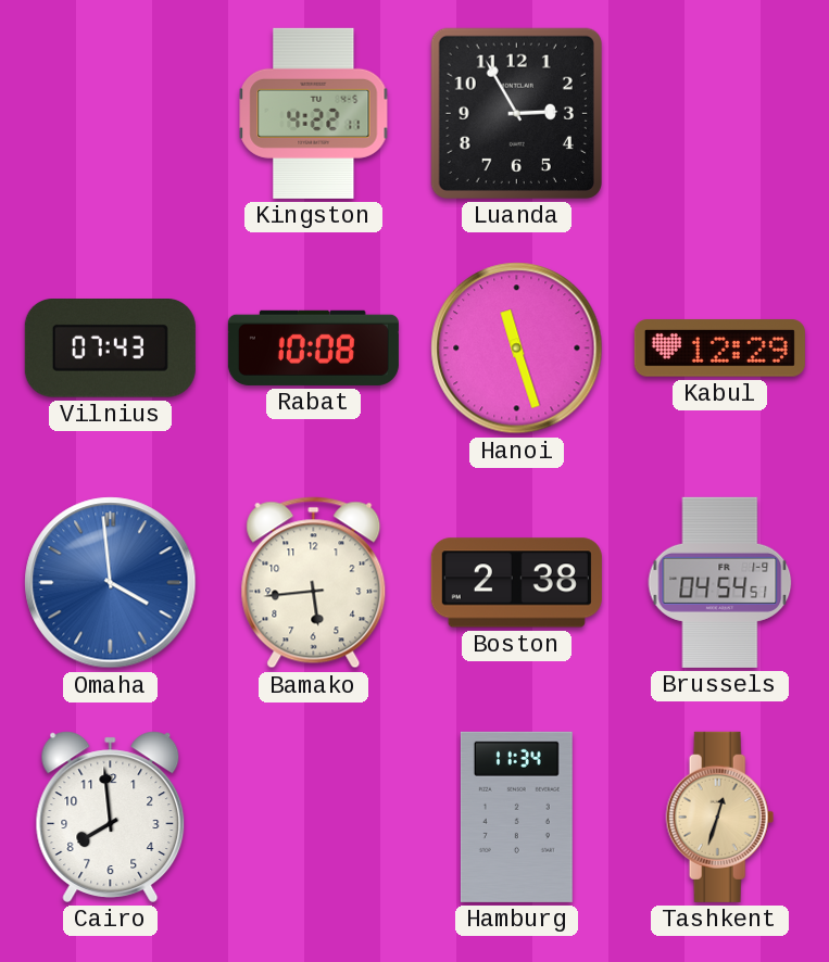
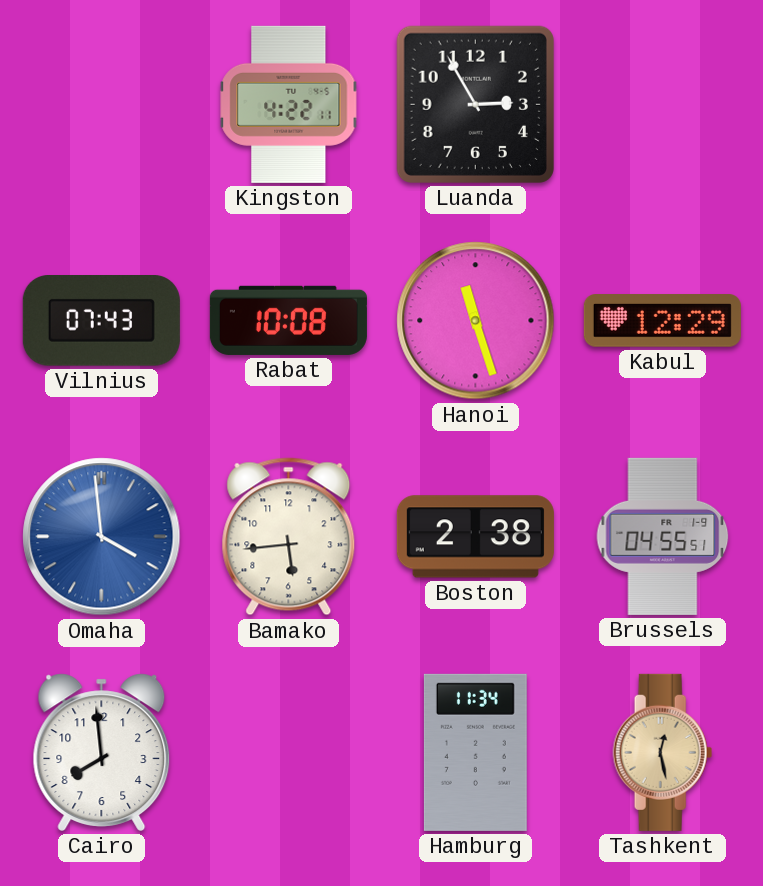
Brussels: 04:54 -> 04:55
Tashkent: 12:33 -> 12:28
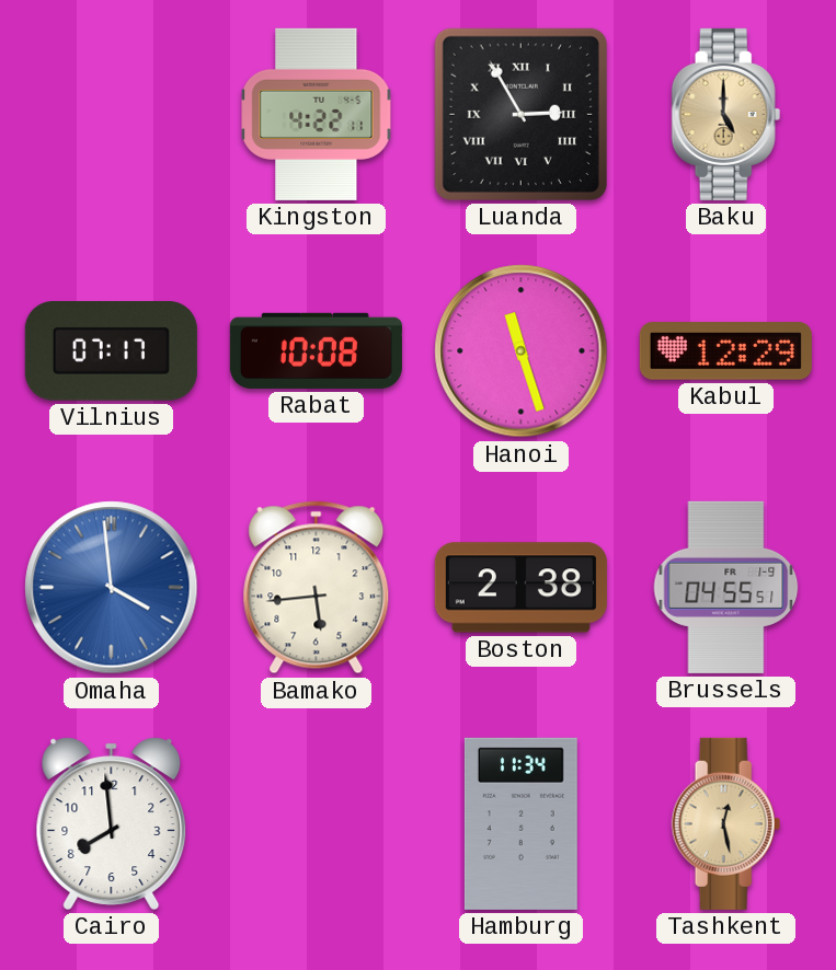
Luanda numerals: Arabic -> Roman
Baku: none -> 5:00
Vilnius: 07:43 -> 07:17
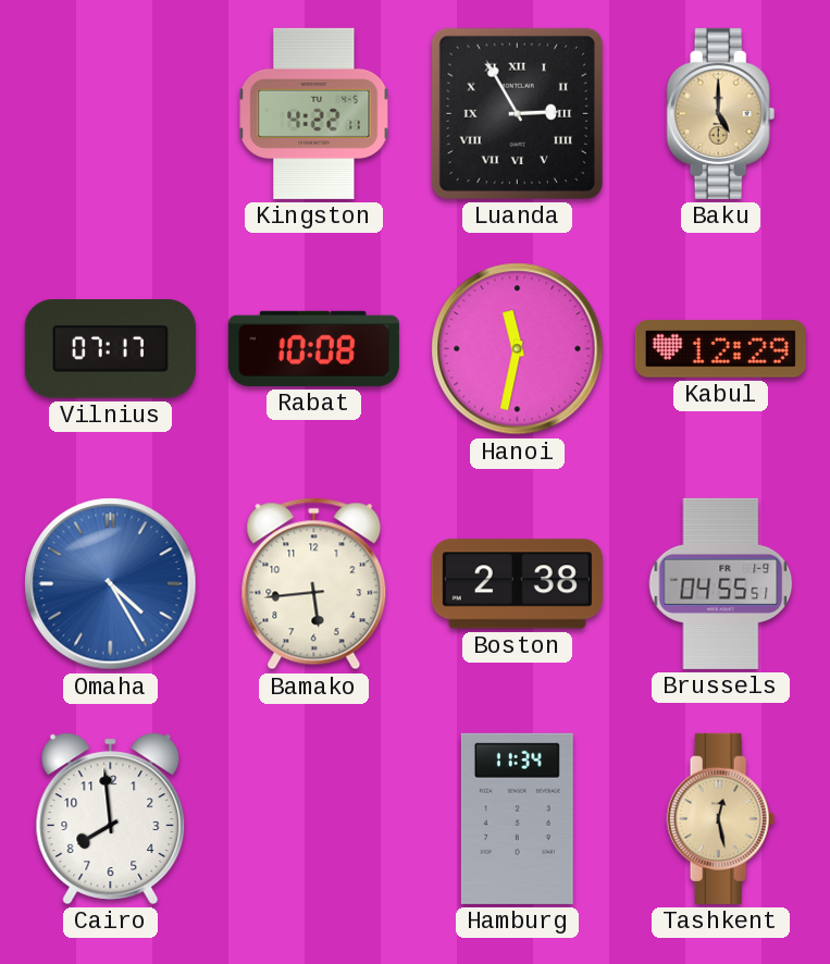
Hanoi: 11:27 -> 11:32
Omaha: 3:59 -> 4:25
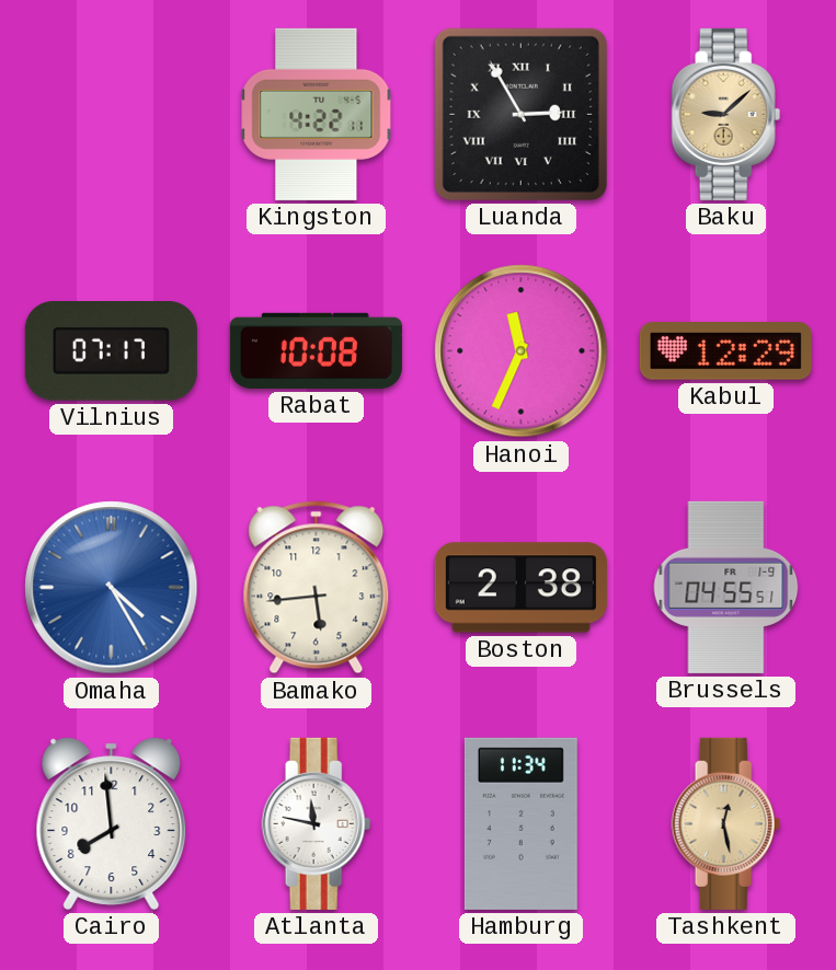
Baku: 5:00 -> 9:08
Hanoi: 11:32 -> 11:34
Atlanta: none -> 11:47
